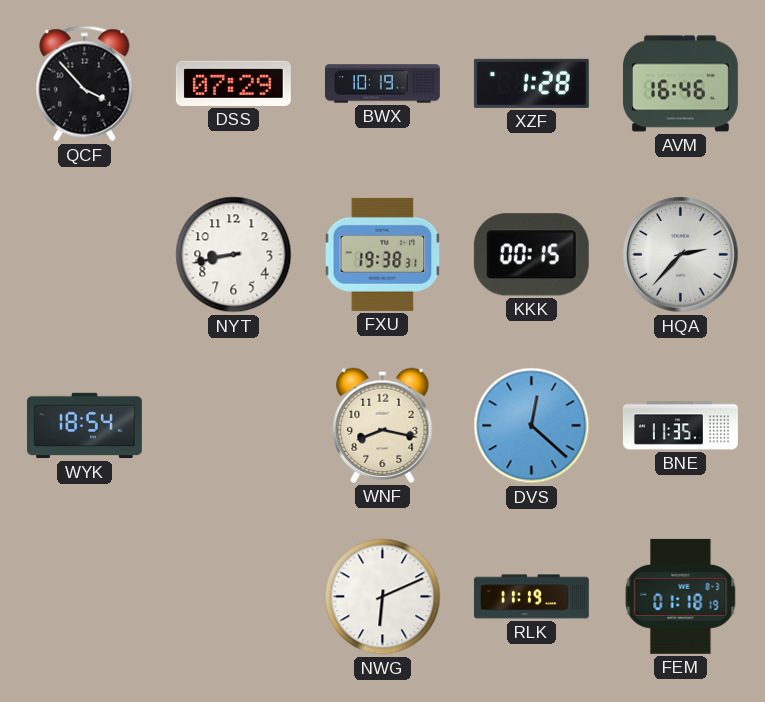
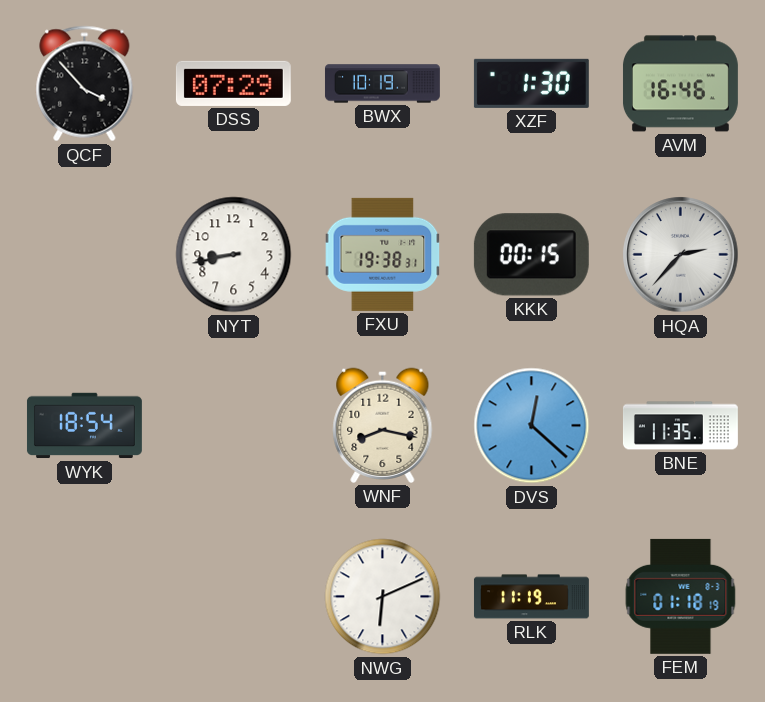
XZF: 1:28 -> 1:30
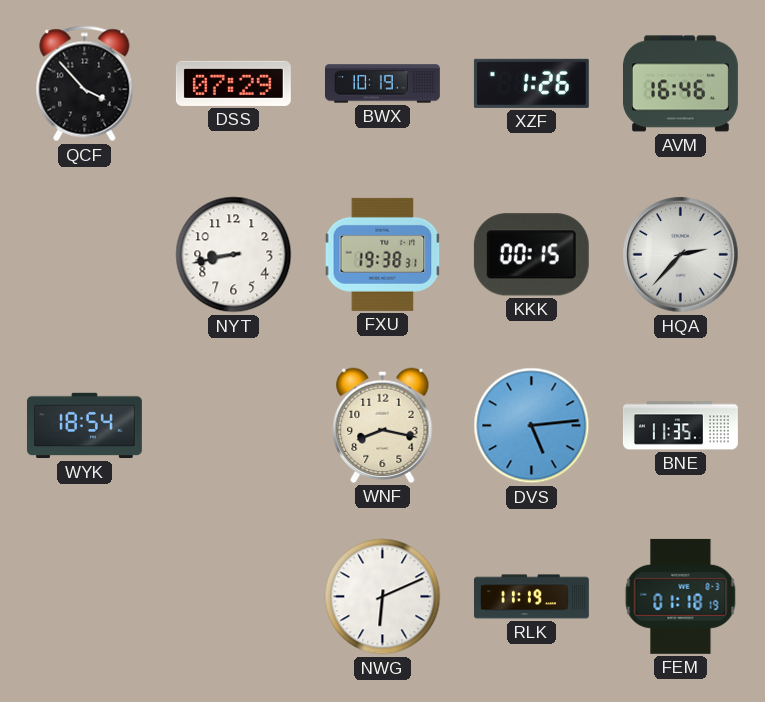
XZF: 1:30 -> 1:26
DVS: 12:22 -> 5:14
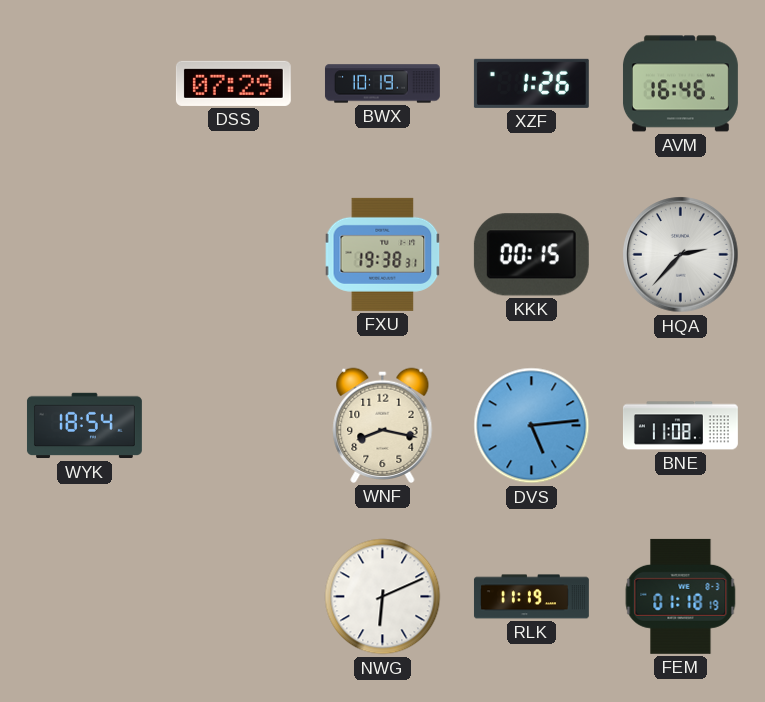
QCF: 3:53 -> none
NYT: 8:43 -> none
BNE: 11:35 -> 11:08
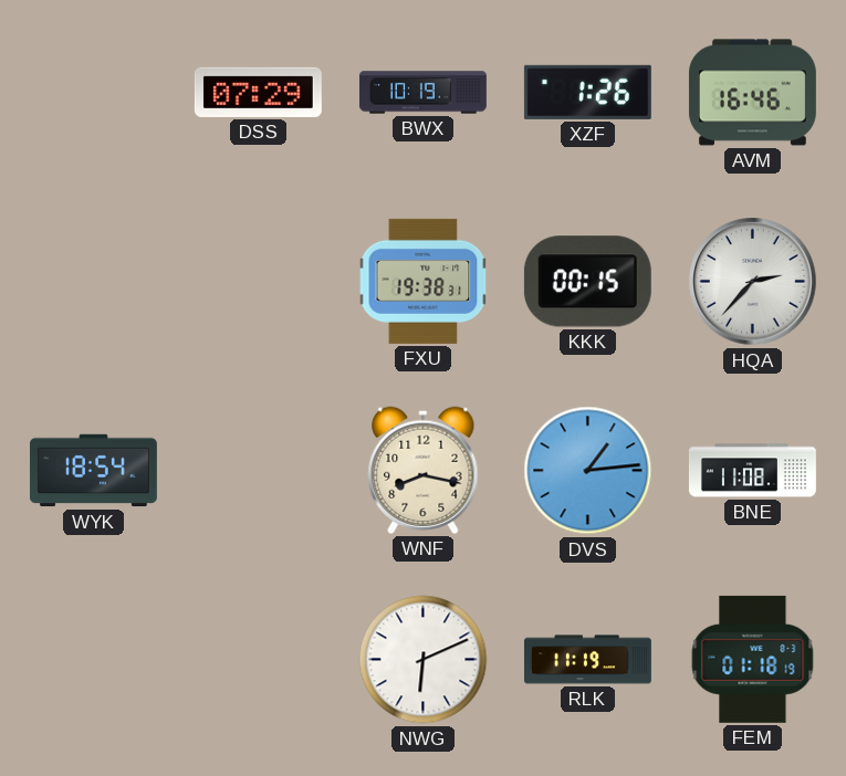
DVS: 5:14 -> 1:14
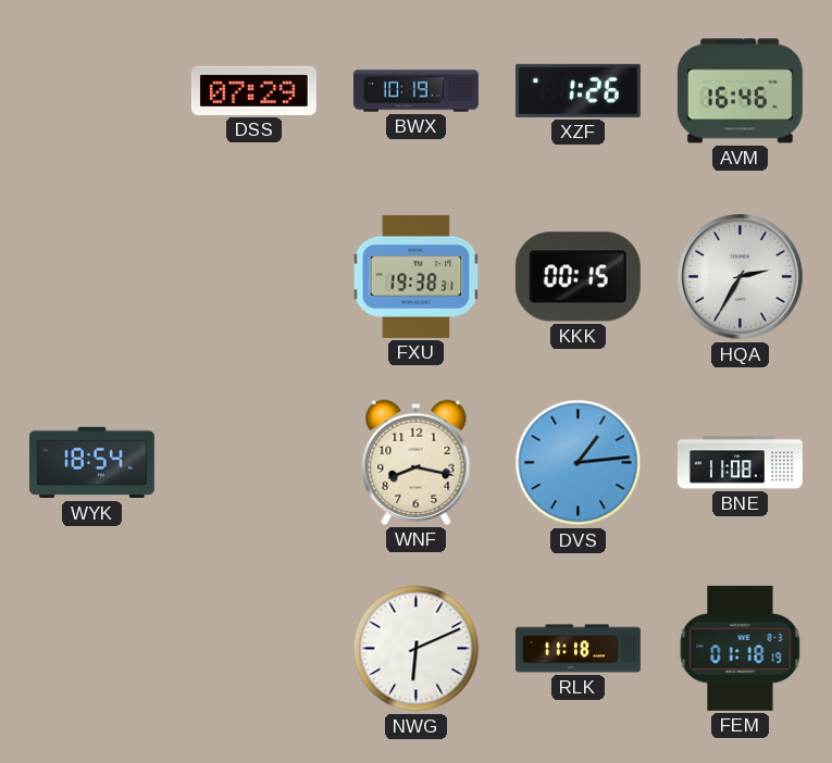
HQA: 2:37 -> 2:35
RLK: 11:19 -> 11:18
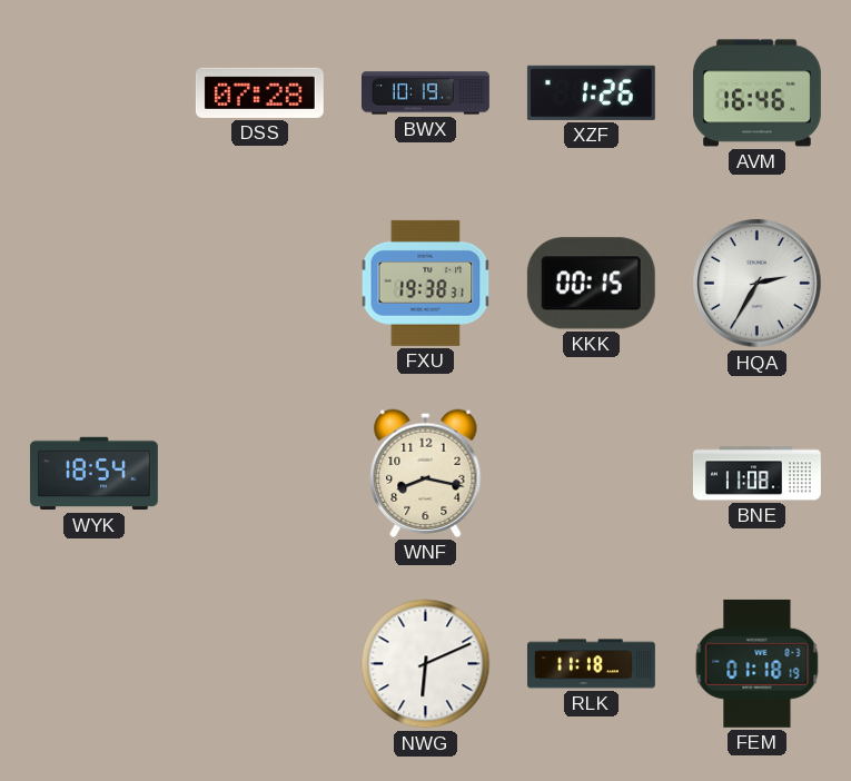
DSS: 07:29 -> 07:28
DVS: 1:14 -> none
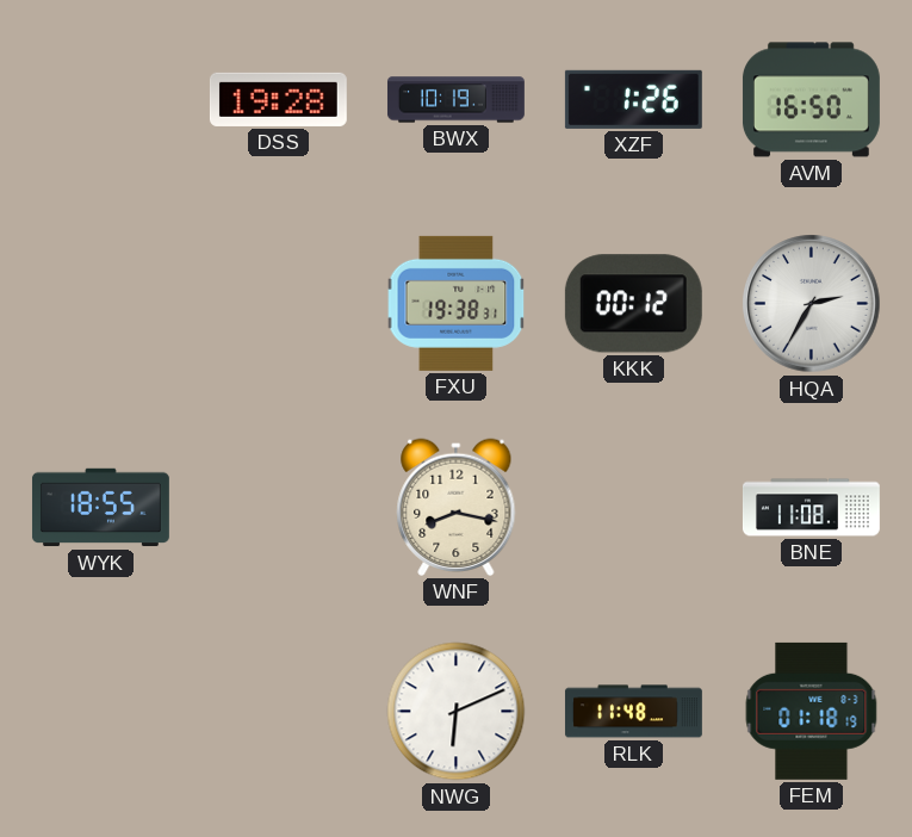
DSS: 07:28 -> 19:28
AVM: 16:46 -> 16:50
KKK: 00:15 -> 00:12
WYK: 18:54 -> 18:55
RLK: 11:18 -> 11:48
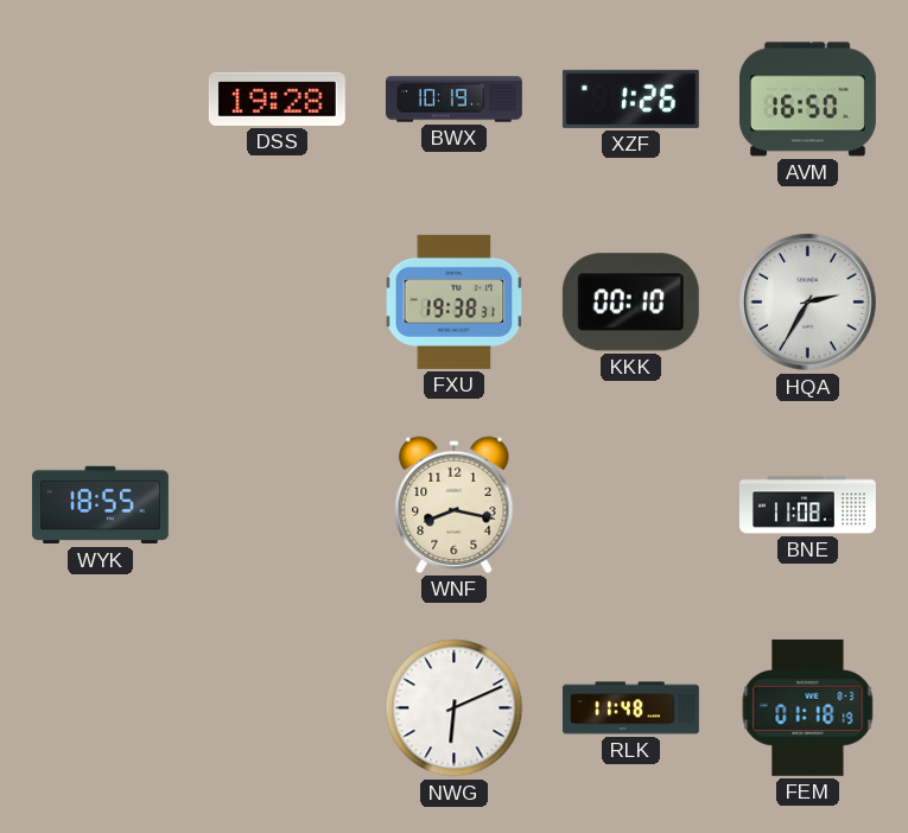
KKK: 00:12 -> 00:10
